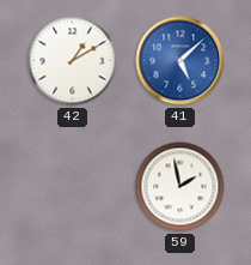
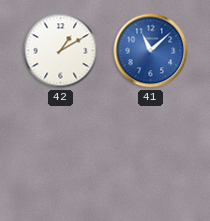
41: 5:08 -> 11:08
59: 1:58 -> none
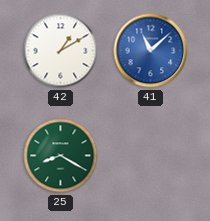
25: none -> 8:20
